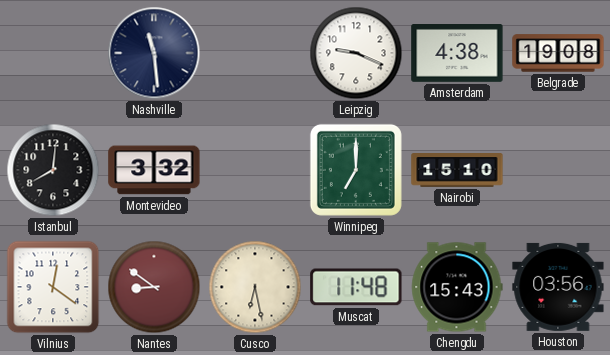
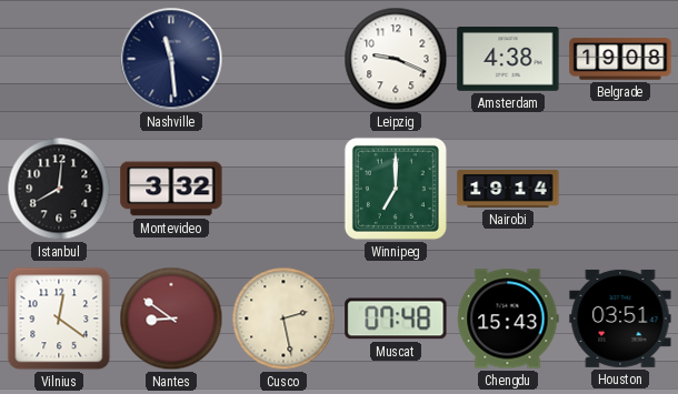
Nairobi: 15:10 -> 19:14
Cusco: 6:28 -> 2:28
Muscat: 11:48 -> 07:48
Houston: 03:56 -> 03:51
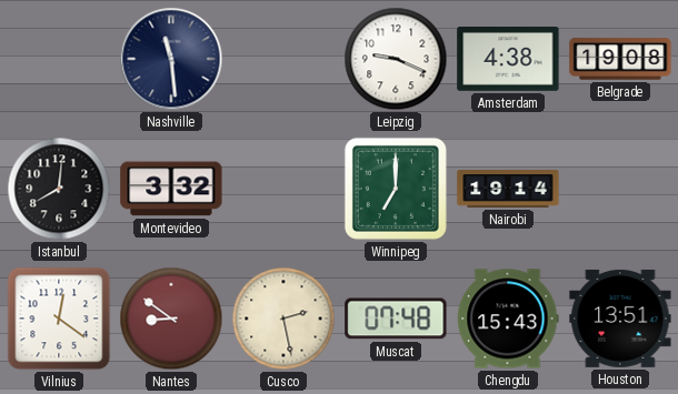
Houston: 03:51 -> 13:51
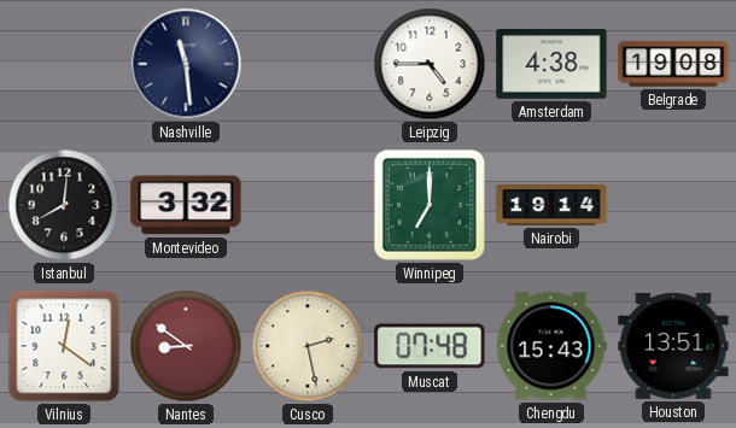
Leipzig: 9:19 -> 4:45
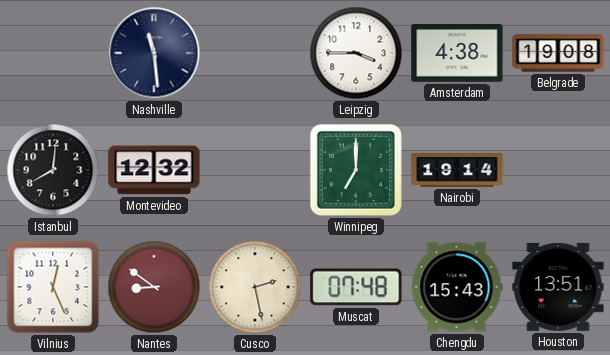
Leipzig: 4:45 -> 3:45
Montevideo: 3:32 -> 12:32
Vilnius: 12:21 -> 12:26
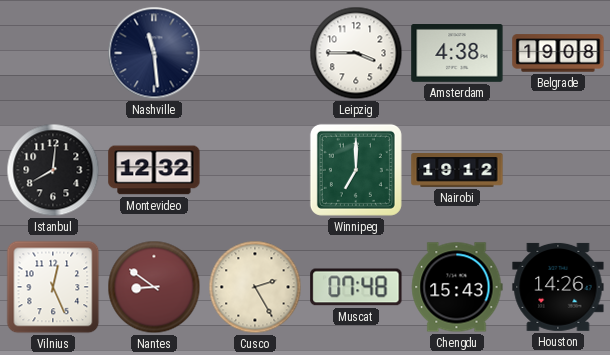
Nairobi: 19:14 -> 19:12
Cusco: 2:28 -> 2:25
Houston: 13:51 -> 14:26
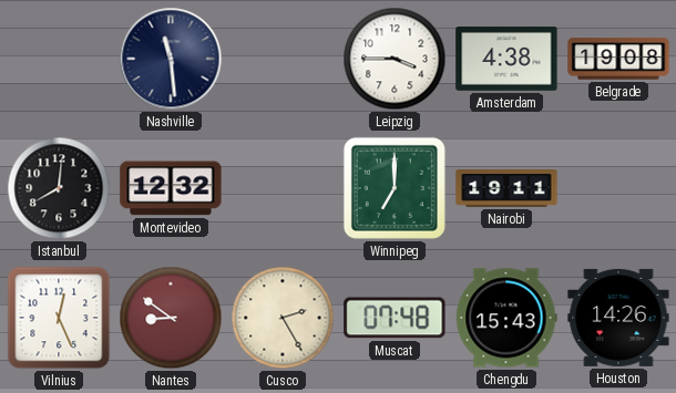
Nairobi: 19:12 -> 19:11
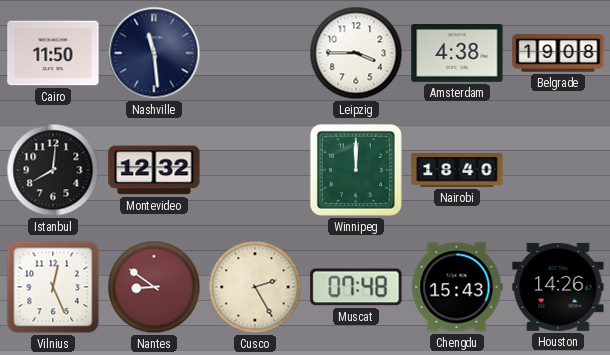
Cairo: none -> 11:50
Winnipeg: 7:00 -> 12:00
Nairobi: 19:11 -> 18:40
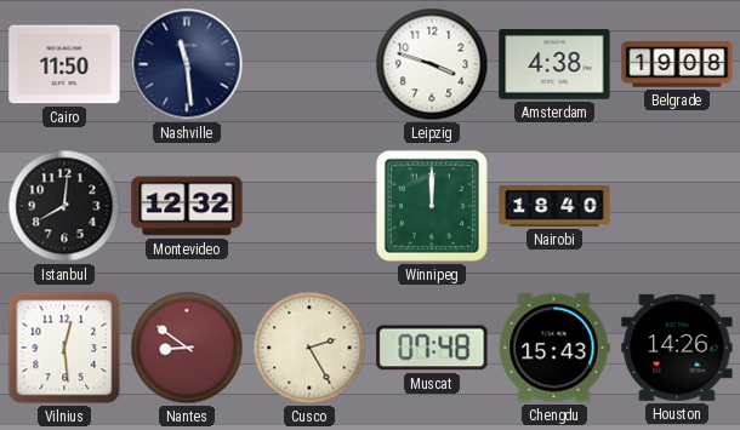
Leipzig: 3:45 -> 3:48
Vilnius: 12:26 -> 12:29
